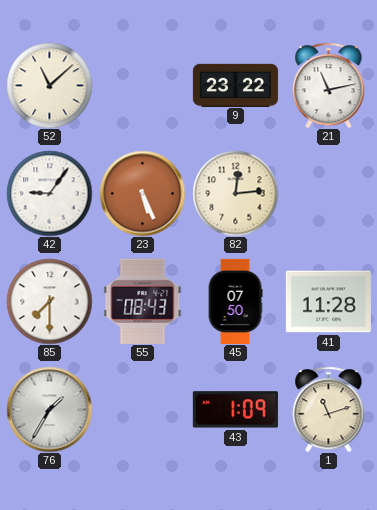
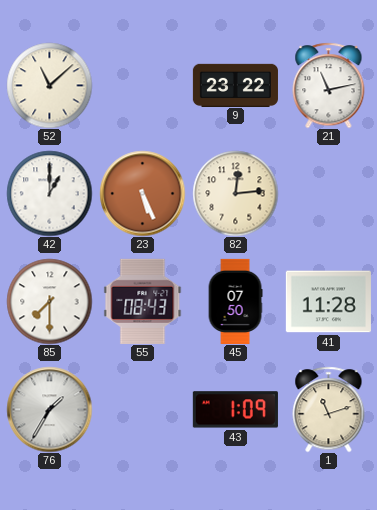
42: 9:06 -> 1:00
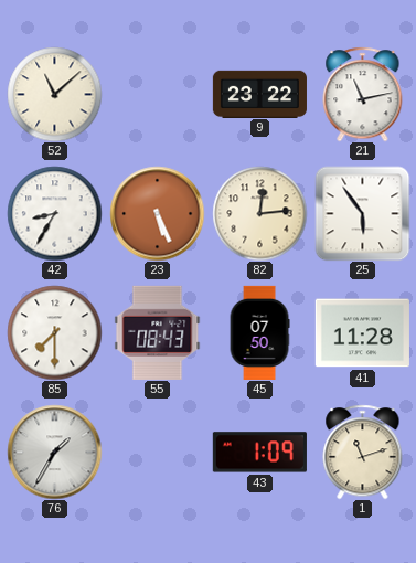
42: 1:00 -> 8:35
25: none -> 5:54
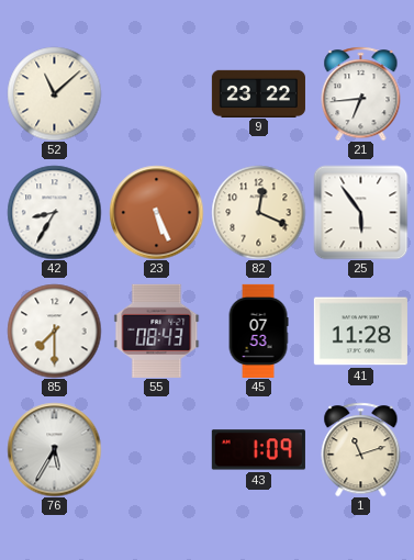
21: 11:13 -> 6:44
82: 12:14 -> 12:19
45: 07:50 -> 07:53
76: 1:35 -> 5:35
